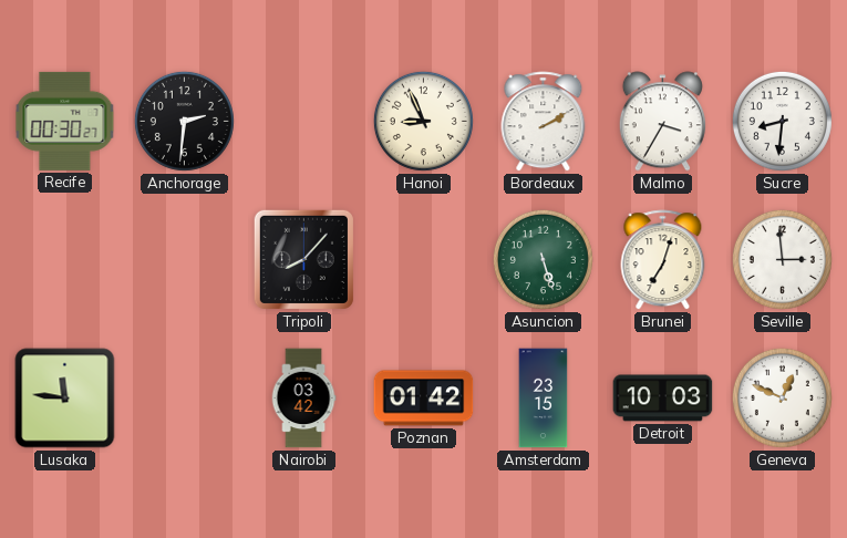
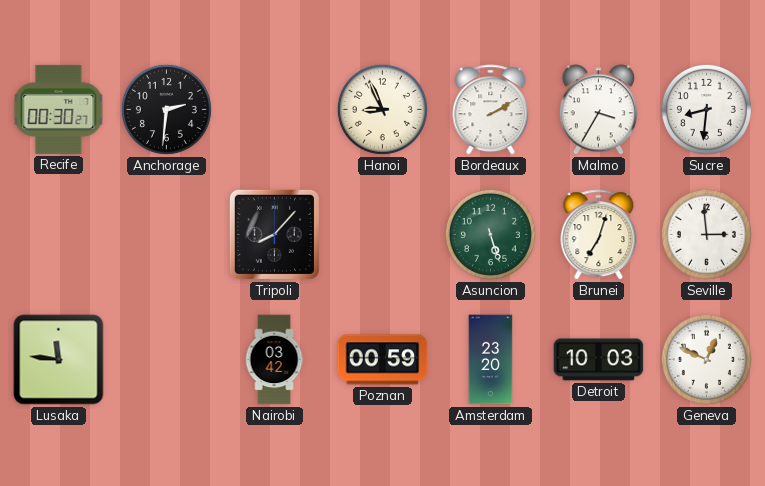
Poznan: 01:42 -> 00:59
Amsterdam: 23:15 -> 23:20
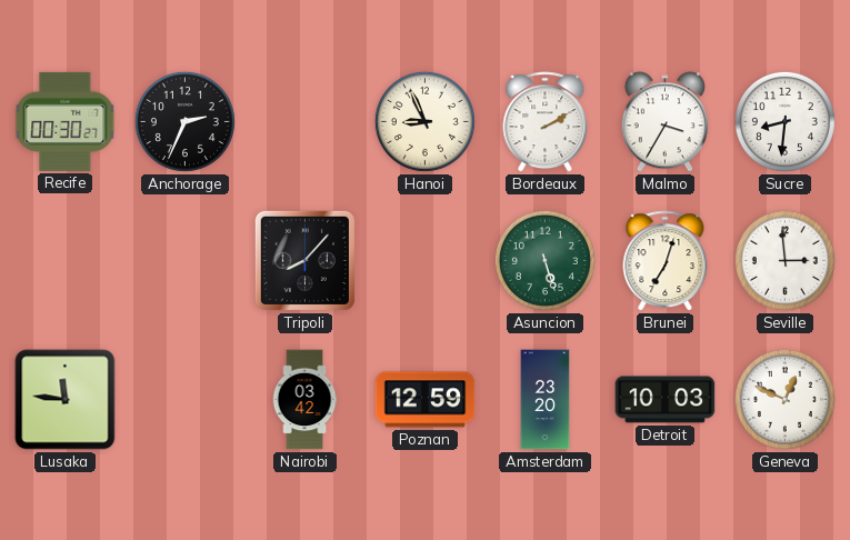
Anchorage: 2:31 -> 2:34
Poznan: 00:59 -> 12:59
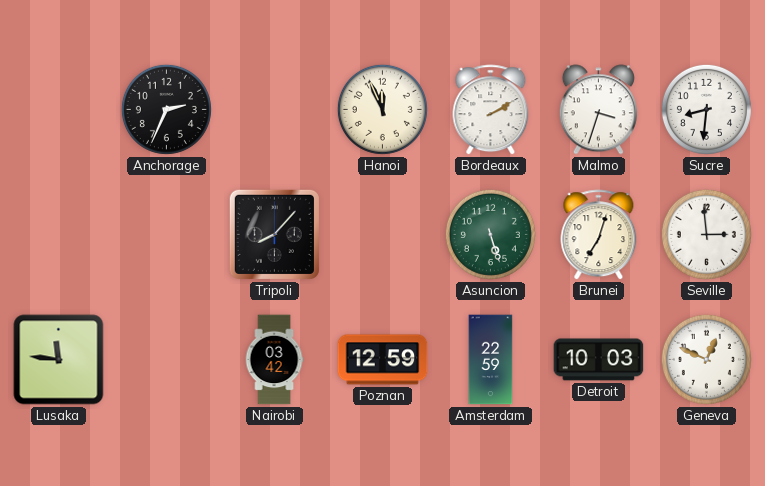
Recife: 00:30 -> none
Hanoi: 8:56 -> 11:56
Malmo: 3:35 -> 3:33
Amsterdam: 23:20 -> 22:59
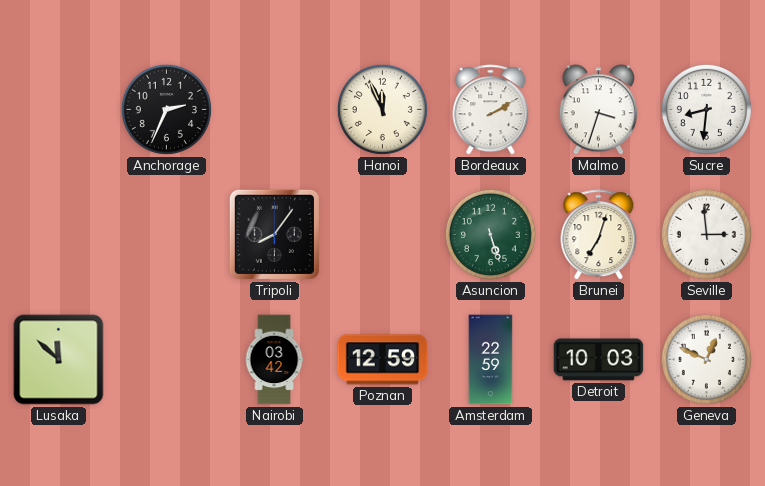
Tripoli: 8:07 -> 8:06
Lusaka: 11:46 -> 11:52
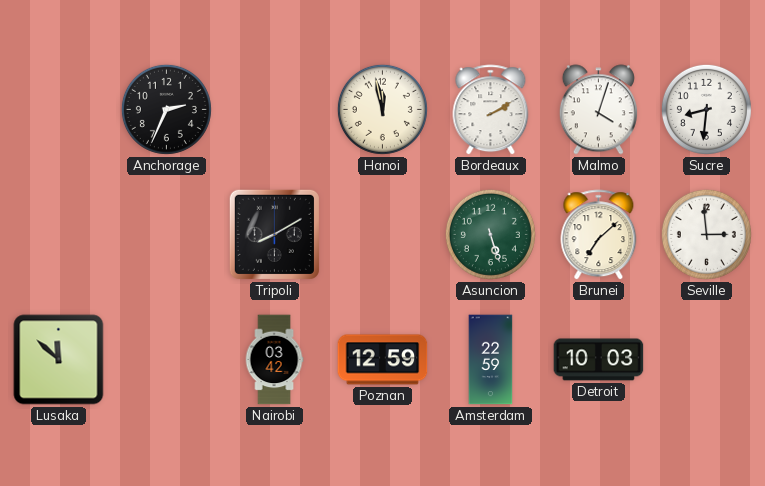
Hanoi: 11:56 -> 11:58
Malmo: 3:33 -> 4:03
Tripoli: 8:06 -> 8:10
Brunei: 7:03 -> 7:08
Geneva: 12:49 -> none
